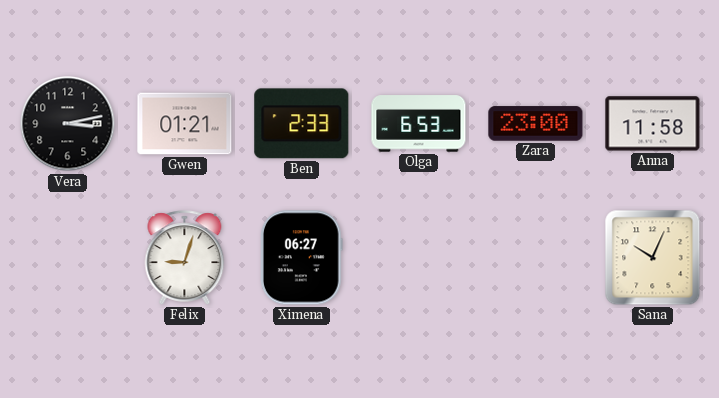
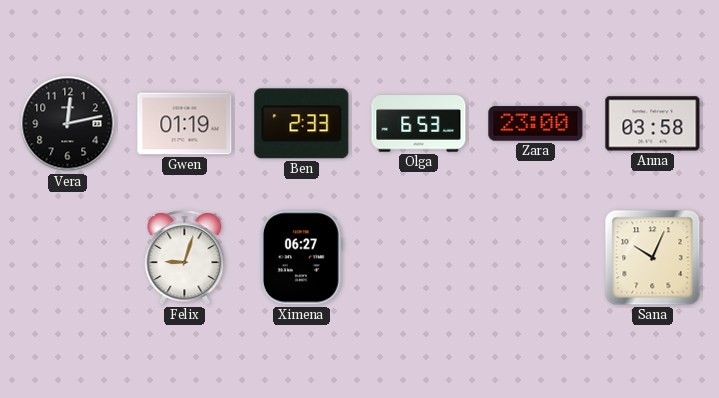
Vera: 3:13 -> 12:13
Gwen: 01:21 -> 01:19
Anna: 11:58 -> 03:58
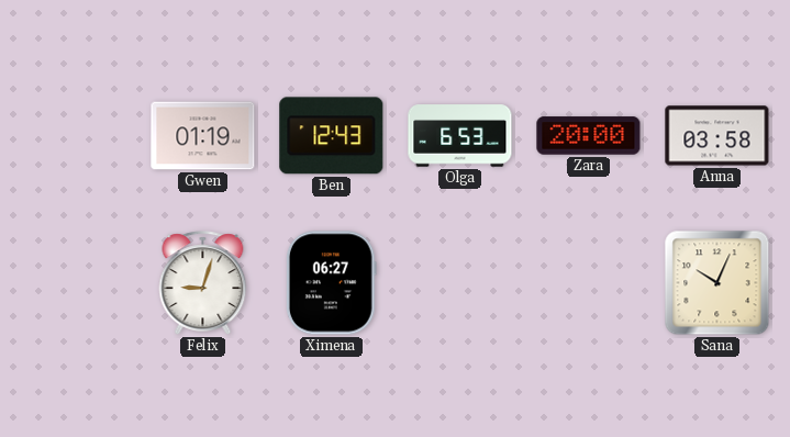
Vera: 12:13 -> none
Ben: 2:33 -> 12:43
Zara: 23:00 -> 20:00
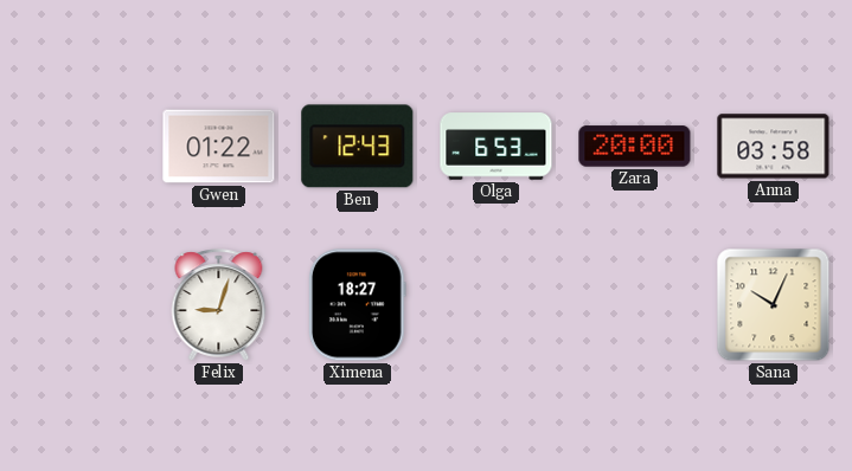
Gwen: 01:19 -> 01:22
Ximena: 06:27 -> 18:27
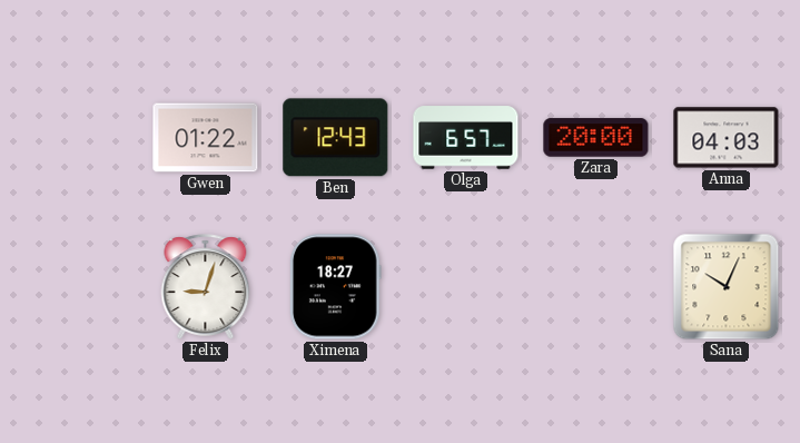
Olga: 6:53 -> 6:57
Anna: 03:58 -> 04:03
